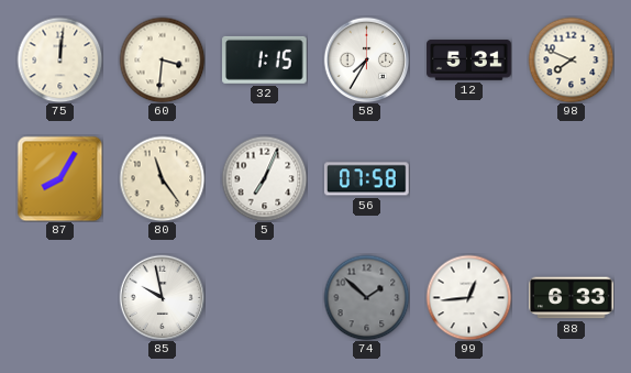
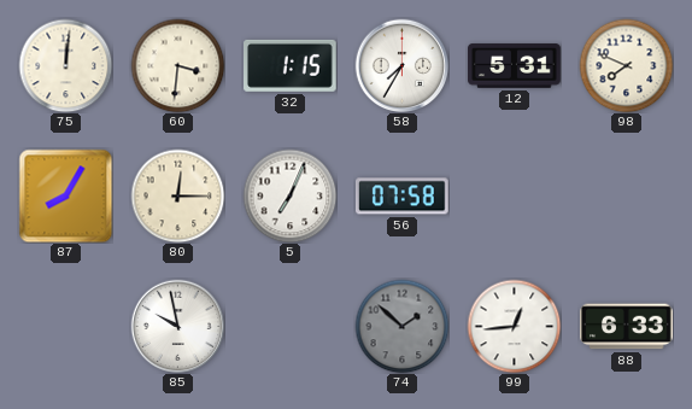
80: 11:24 -> 12:15
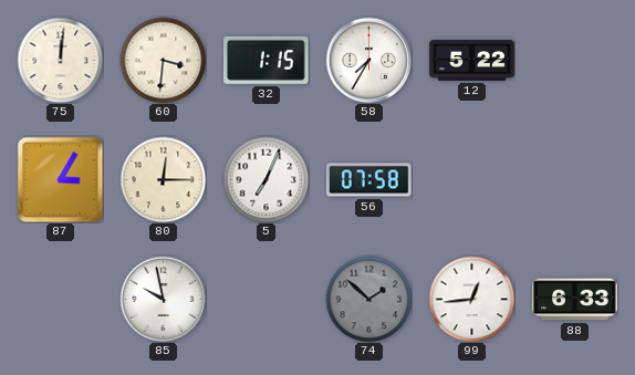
12: 5:31 -> 5:22
98: 7:49 -> none
87: 8:05 -> 3:05
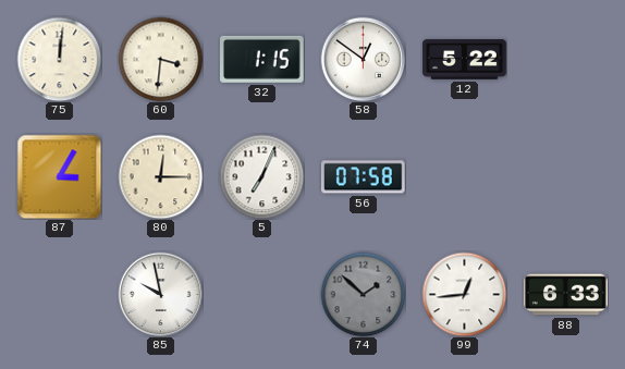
58: 7:35 -> 12:51
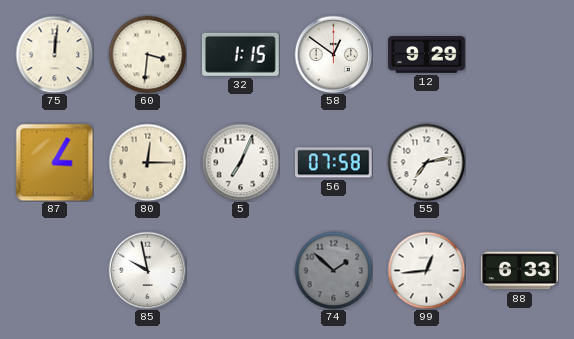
12: 5:22 -> 9:29
55: none -> 7:13
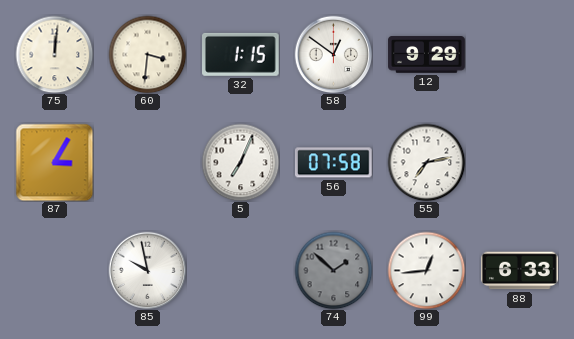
80: 12:15 -> none
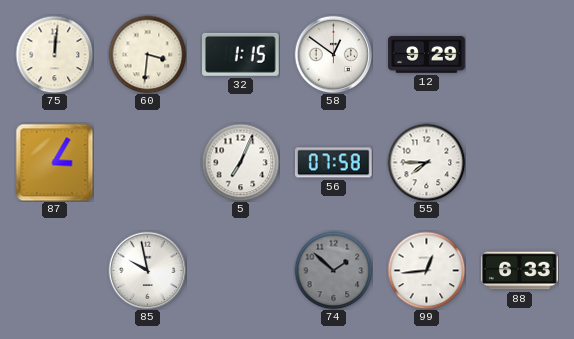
55: 7:13 -> 7:45
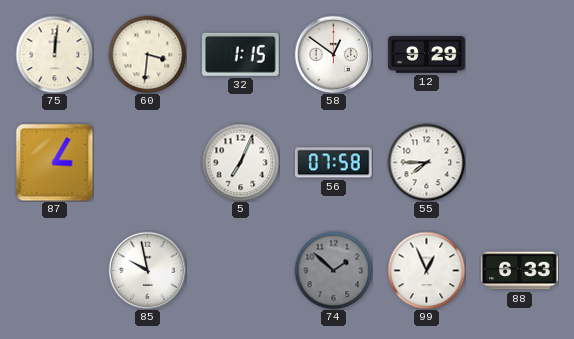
99: 12:44 -> 12:56
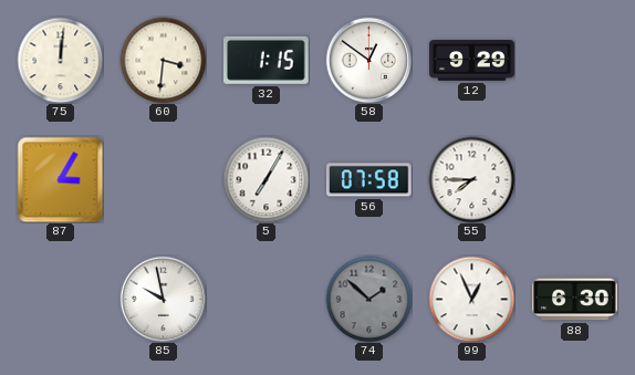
5: 7:04 -> 7:05
88: 6:33 -> 6:30
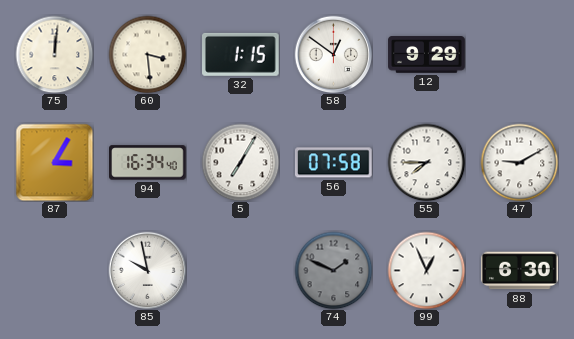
60: 3:31 -> 3:29
94: none -> 16:34
47: none -> 9:10
74: 1:52 -> 1:49
